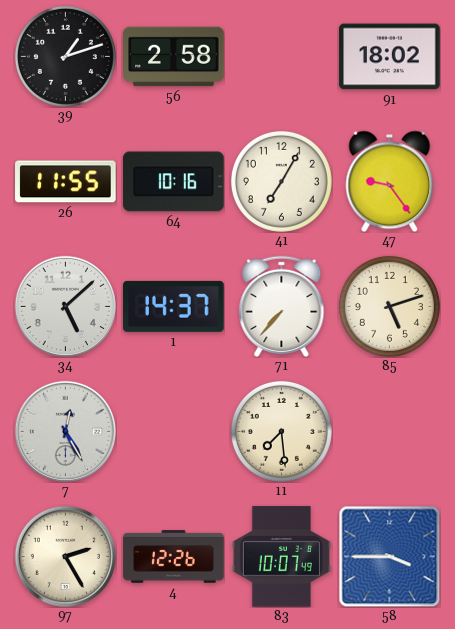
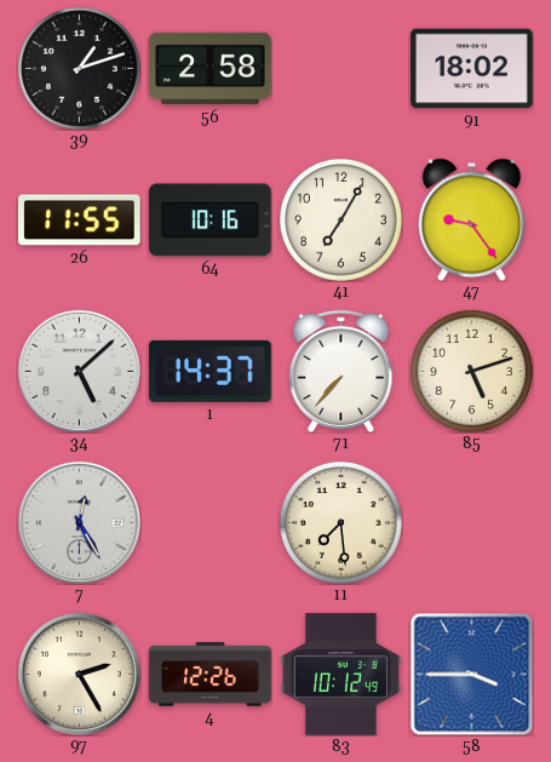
83: 10:07 -> 10:12
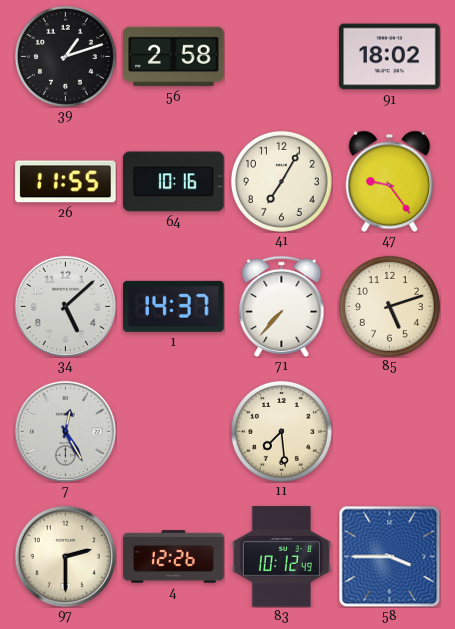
97: 2:25 -> 2:30
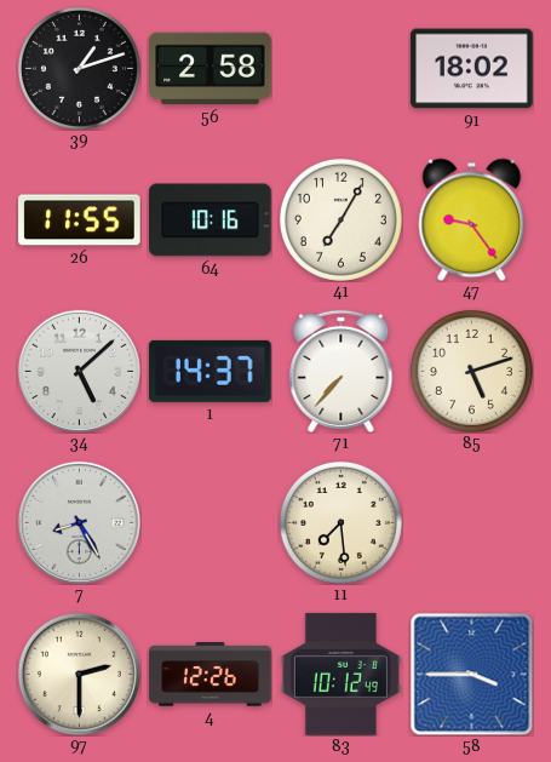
7: 12:25 -> 8:25
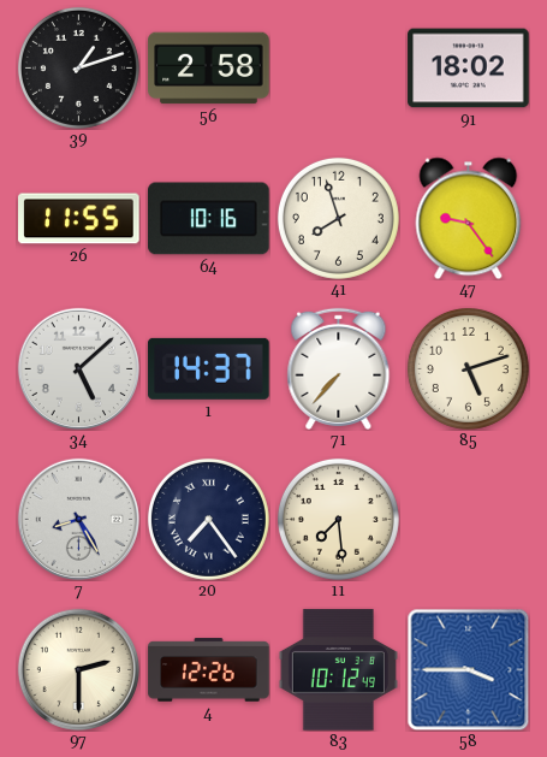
41: 7:05 -> 7:57
20: none -> 7:24
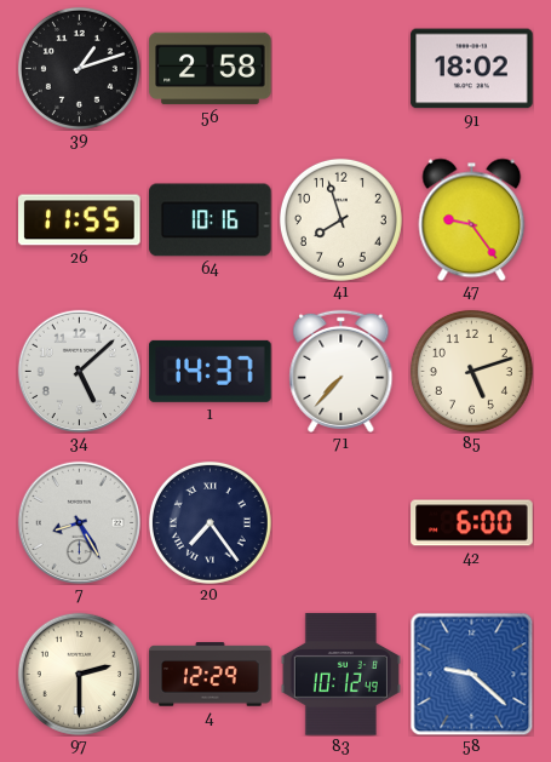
11: 7:29 -> none
42: none -> 6:00
4: 12:26 -> 12:29
58: 3:45 -> 9:22
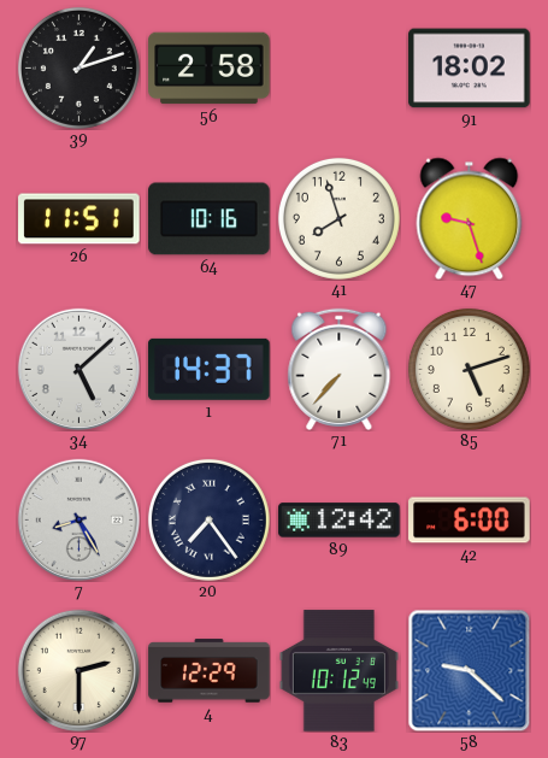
26: 11:55 -> 11:51
47: 9:24 -> 9:27
89: none -> 12:42
